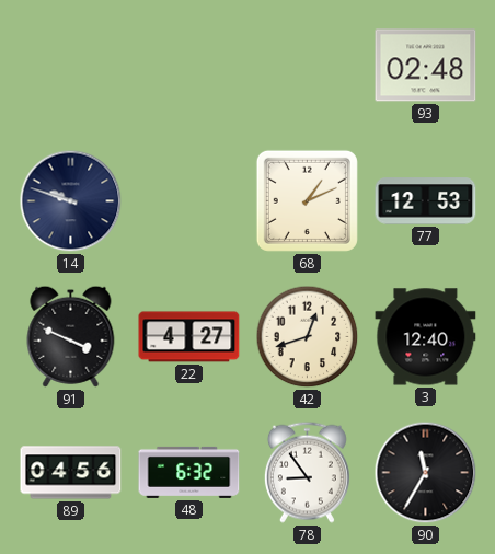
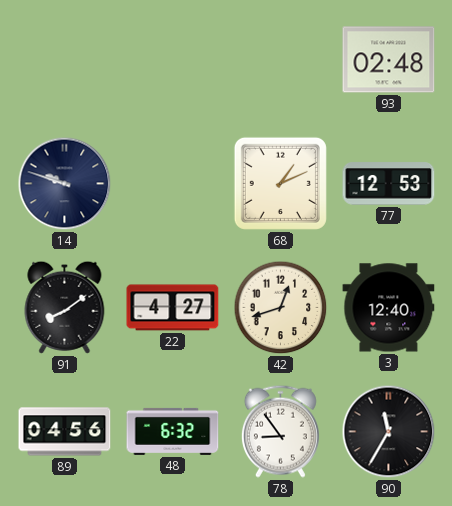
91: 3:49 -> 8:09
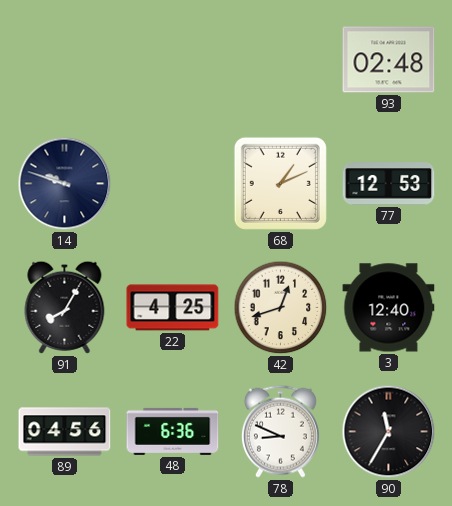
91: 8:09 -> 8:05
22: 4:27 -> 4:25
48: 6:32 -> 6:36
78: 8:54 -> 8:49
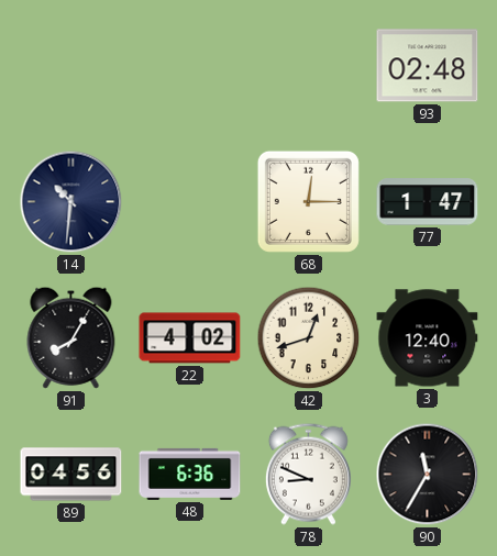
14: 9:48 -> 10:31
68: 1:11 -> 12:15
77: 12:53 -> 1:47
22: 4:25 -> 4:02
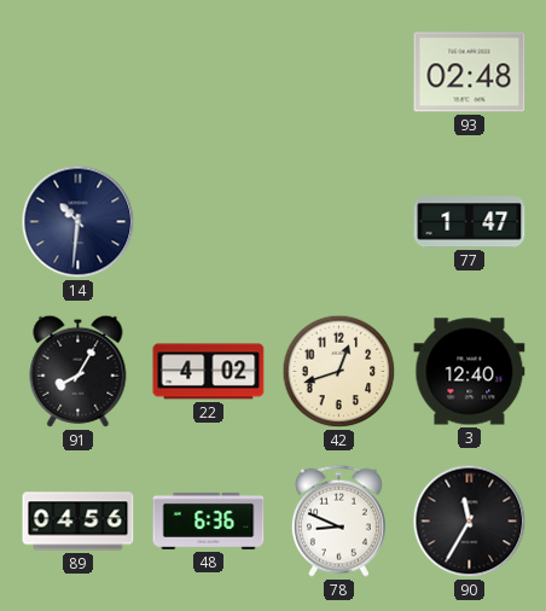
68: 12:15 -> none
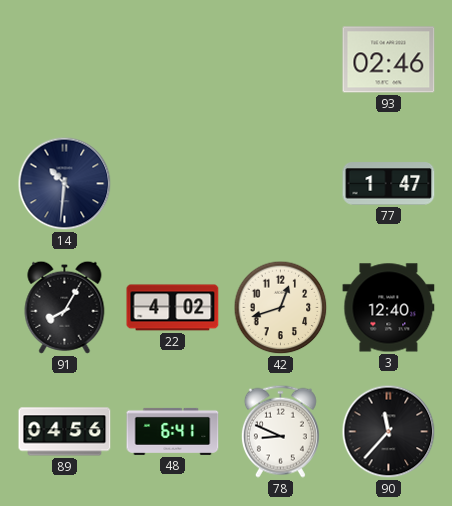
93: 02:48 -> 02:46
48: 6:36 -> 6:41
90: 11:35 -> 11:37
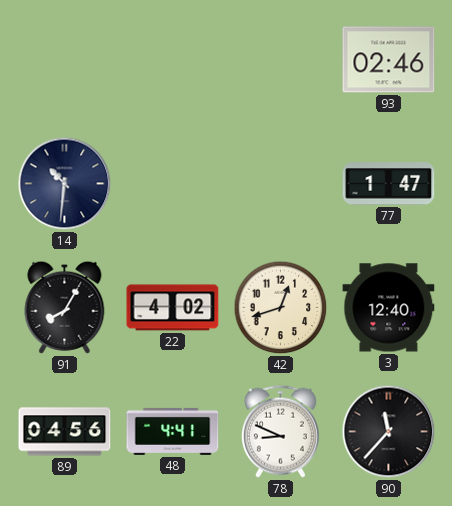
48: 6:41 -> 4:41
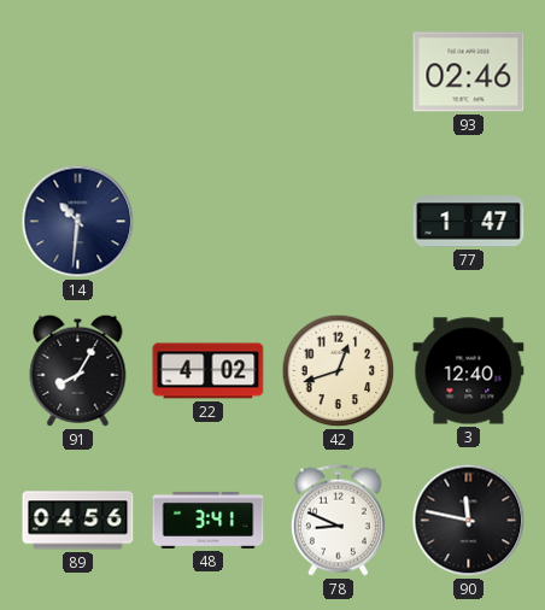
48: 4:41 -> 3:41
90: 11:37 -> 11:47
